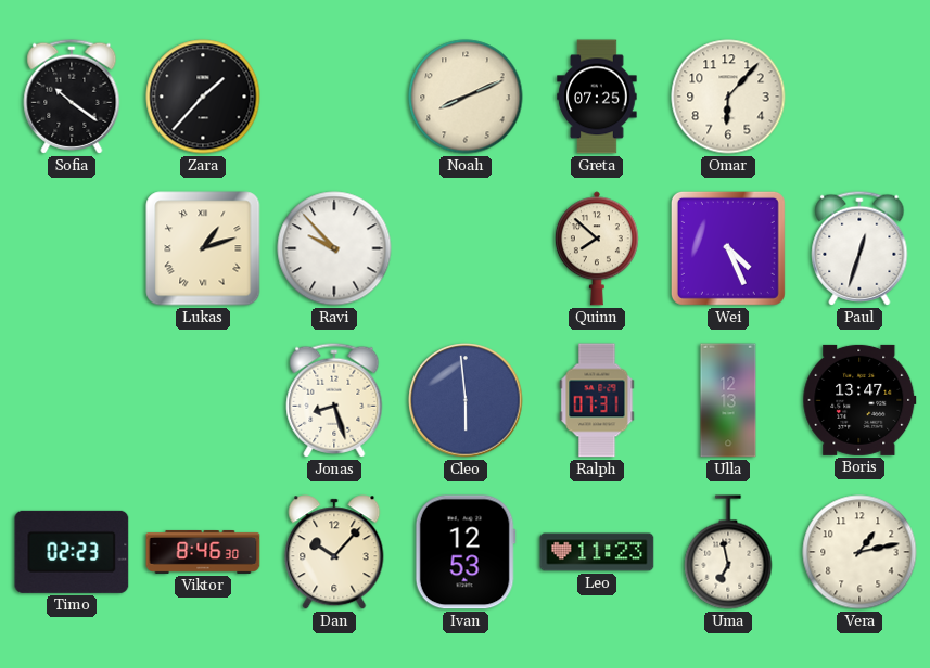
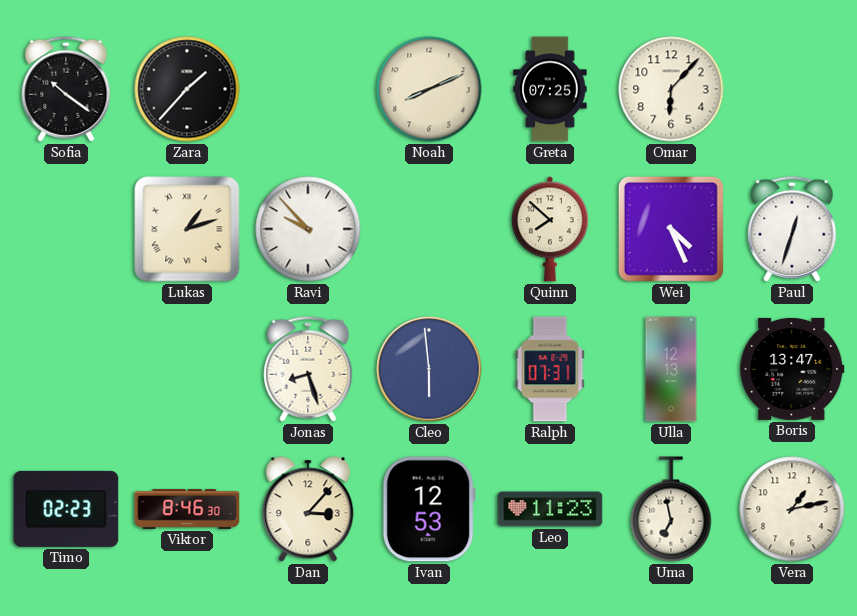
Dan: 10:07 -> 3:07
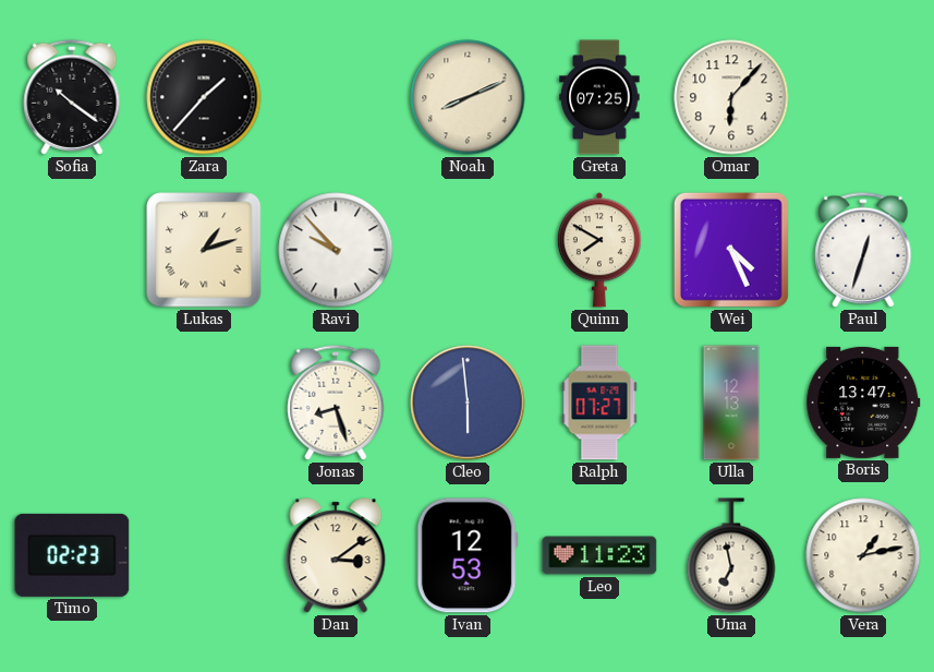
Quinn: 7:52 -> 7:50
Ralph: 07:31 -> 07:27
Viktor: 8:46 -> none
Dan: 3:07 -> 3:09
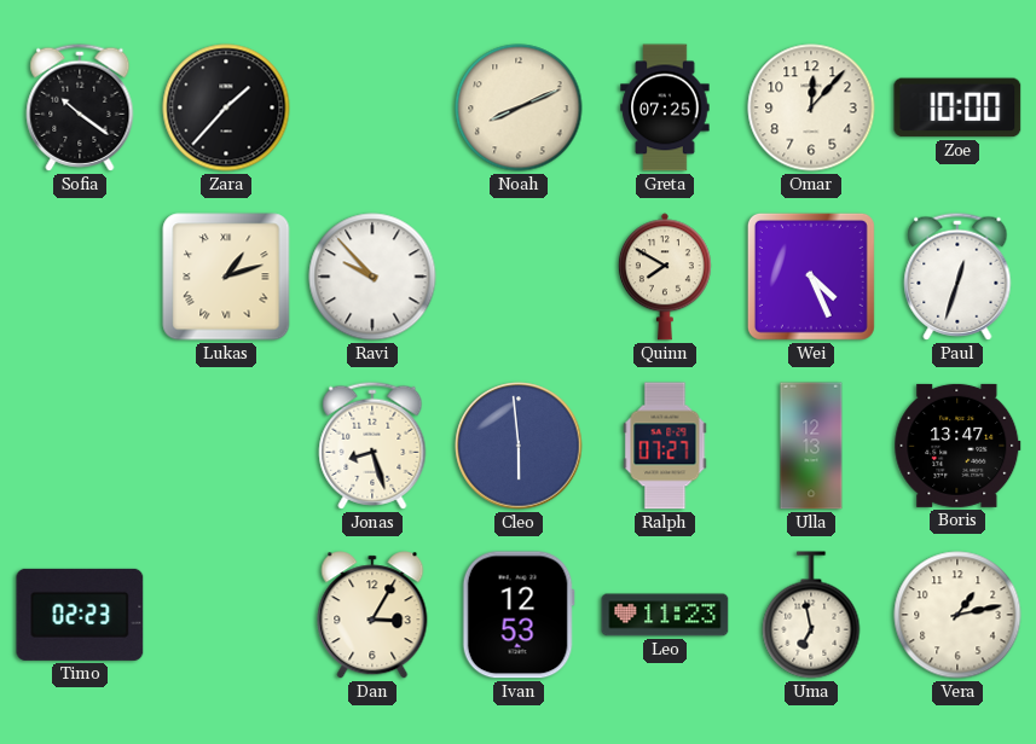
Omar: 6:07 -> 12:07
Zoe: none -> 10:00
Dan: 3:09 -> 3:05
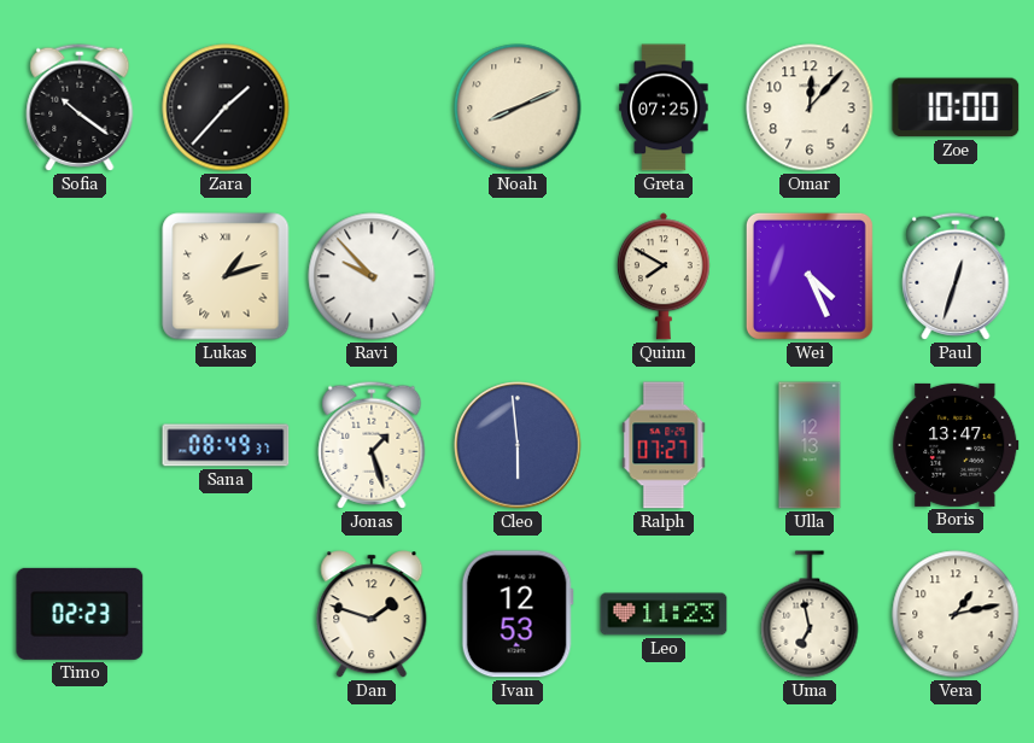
Sana: none -> 08:49
Jonas: 8:27 -> 1:27
Dan: 3:05 -> 1:48
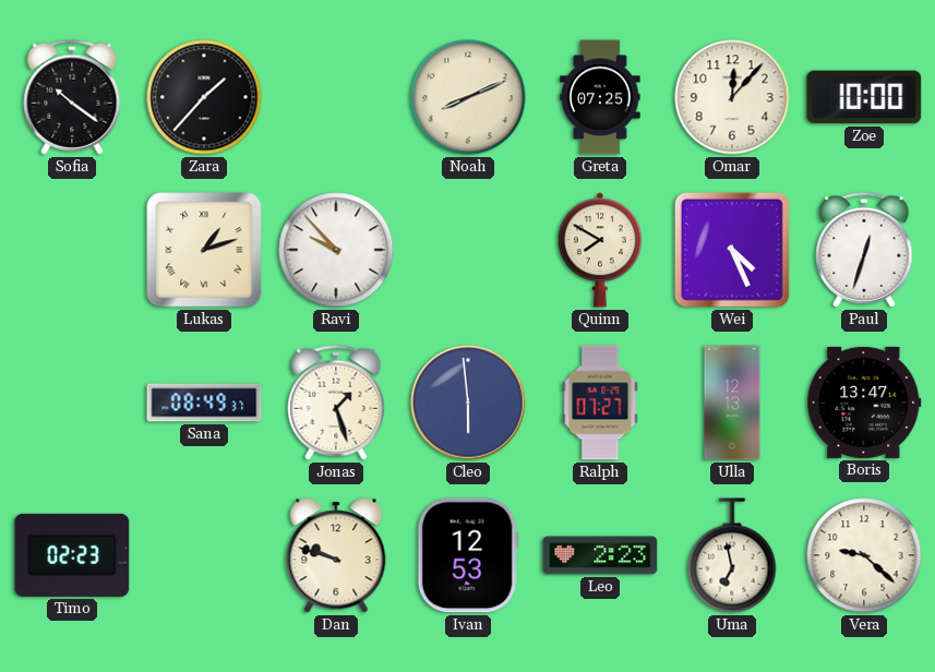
Dan: 1:48 -> 9:48
Leo: 11:23 -> 2:23
Vera: 1:13 -> 9:22
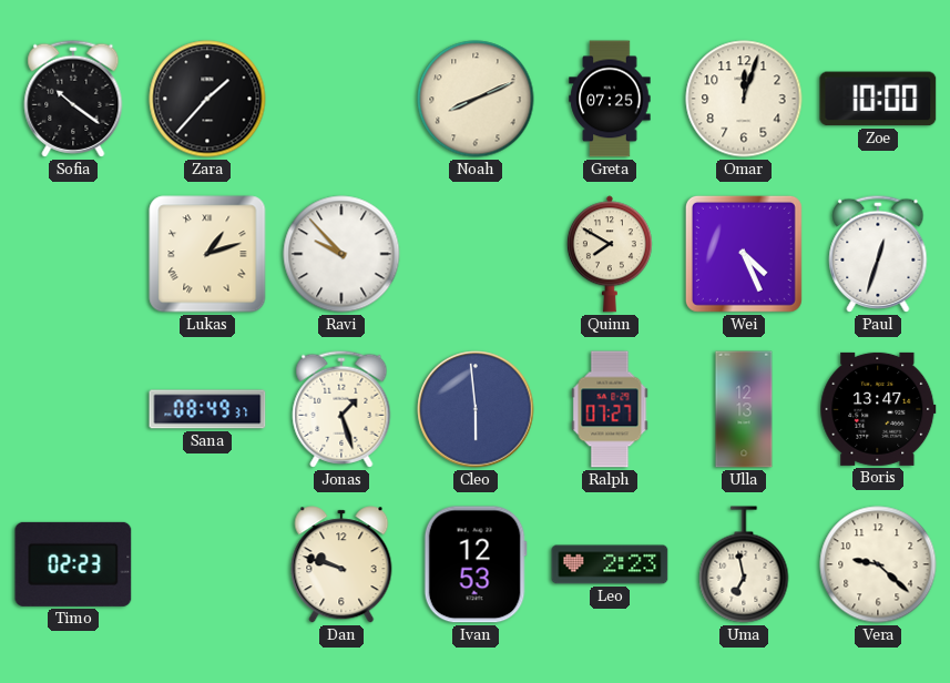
Omar: 12:07 -> 12:03
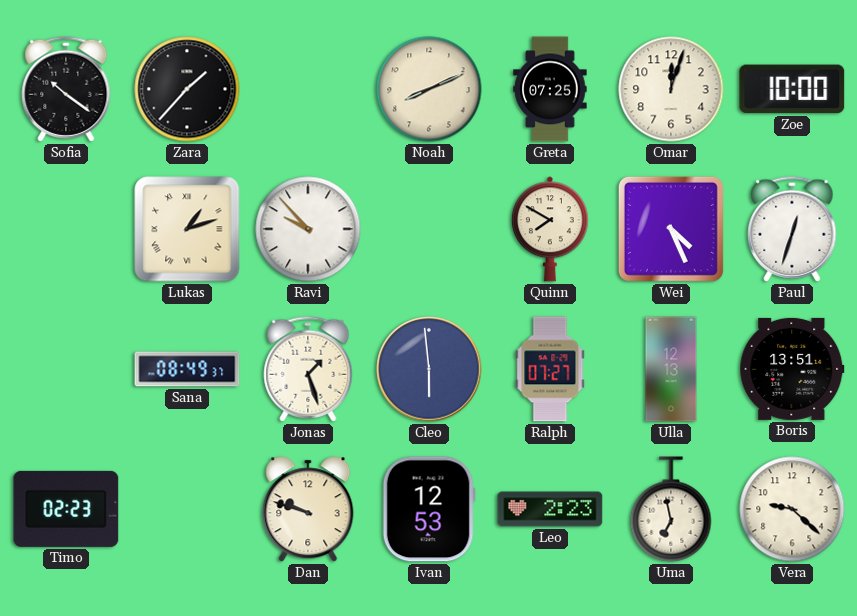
Boris: 13:47 -> 13:51
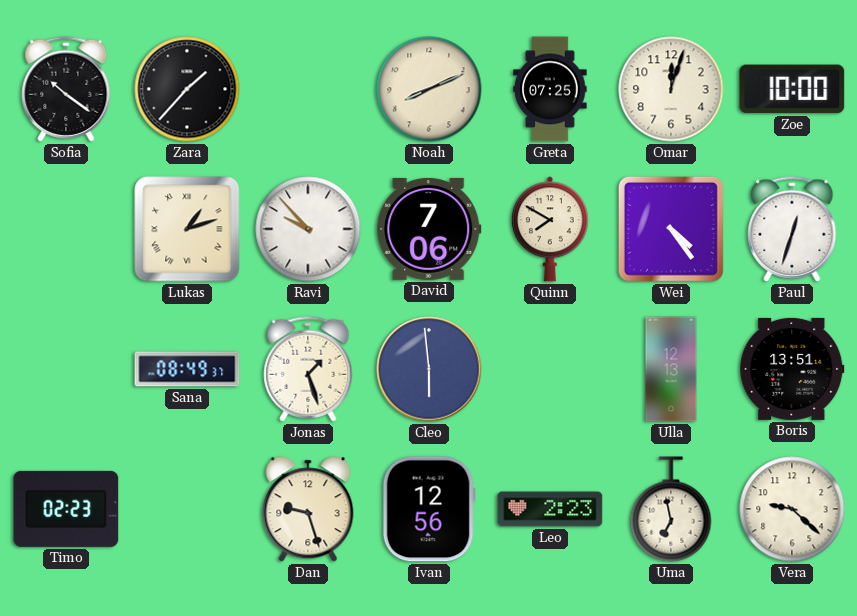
David: none -> 7:06
Wei: 4:26 -> 4:24
Ralph: 07:27 -> none
Dan: 9:48 -> 9:27
Ivan: 12:53 -> 12:56
